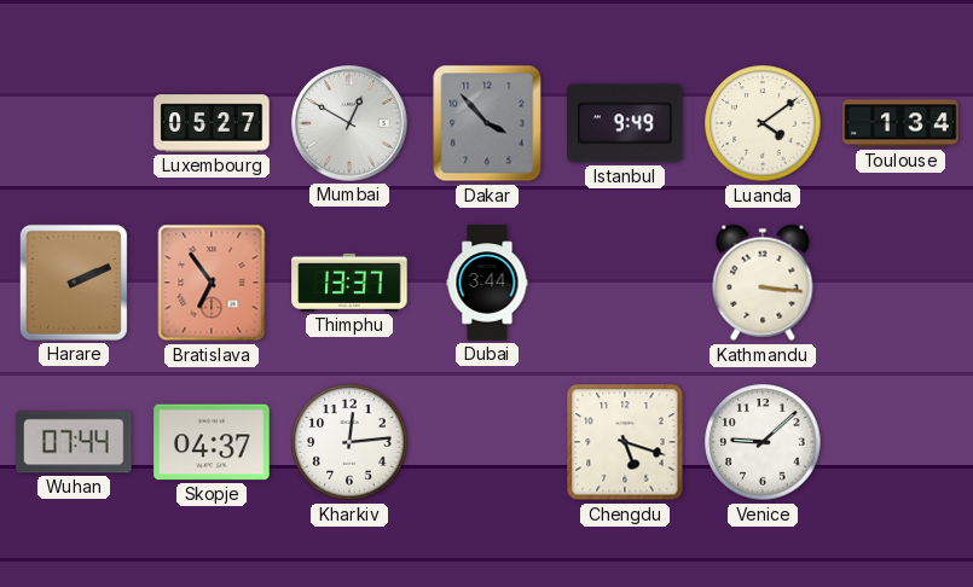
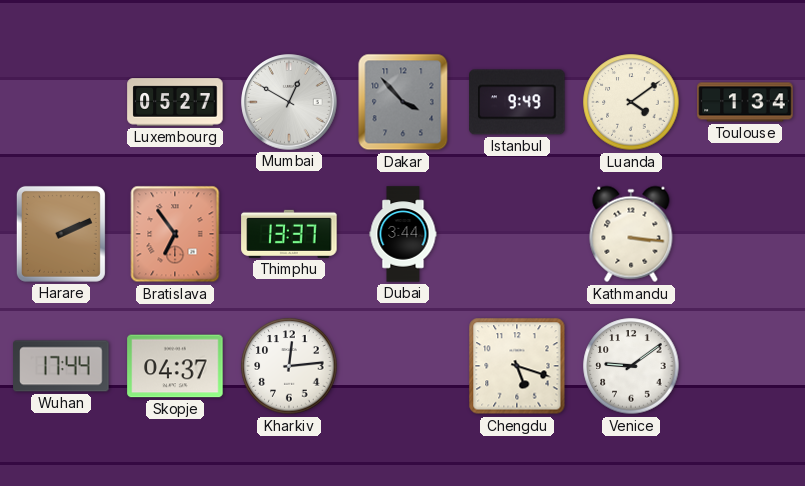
Wuhan: 07:44 -> 17:44
Venice: 9:08 -> 9:09
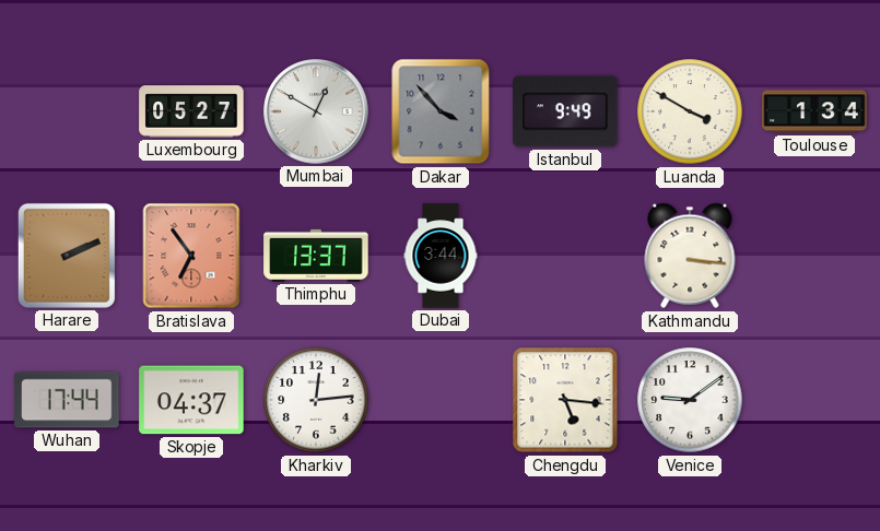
Luanda: 4:09 -> 3:50
Chengdu: 5:18 -> 5:16
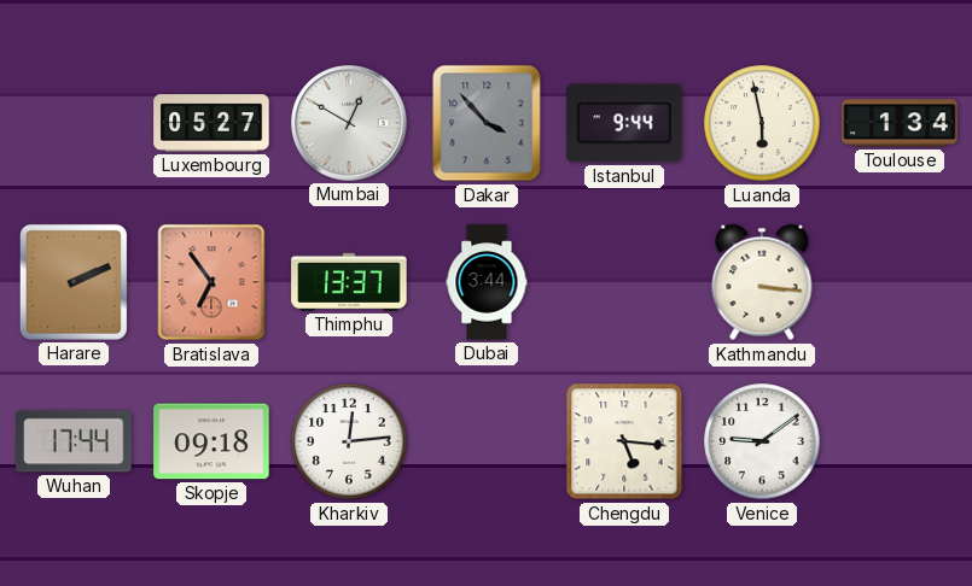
Istanbul: 9:49 -> 9:44
Luanda: 3:50 -> 5:58
Skopje: 04:37 -> 09:18
